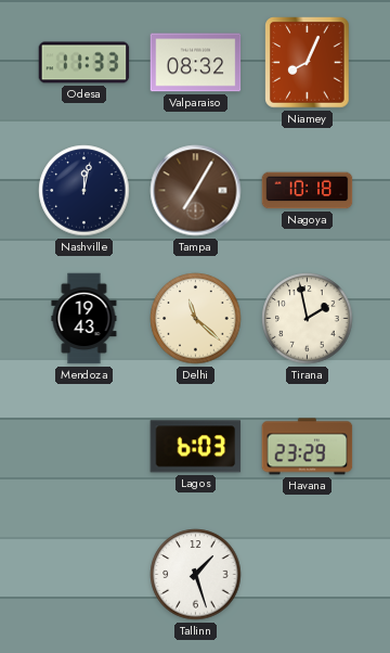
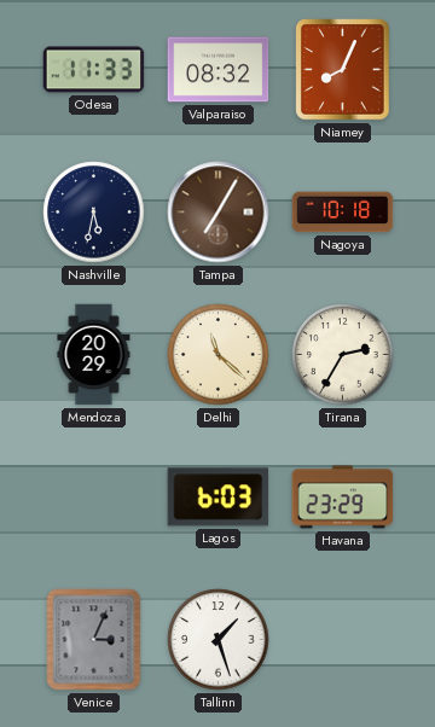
Nashville: 12:02 -> 5:32
Mendoza: 19:43 -> 20:29
Tirana: 1:58 -> 2:35
Venice: none -> 3:04
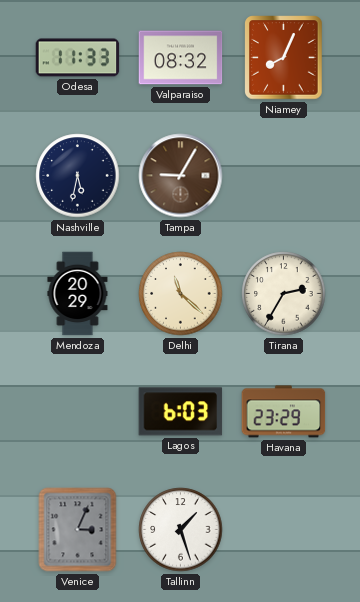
Tampa: 7:05 -> 9:05
Nagoya: 10:18 -> none
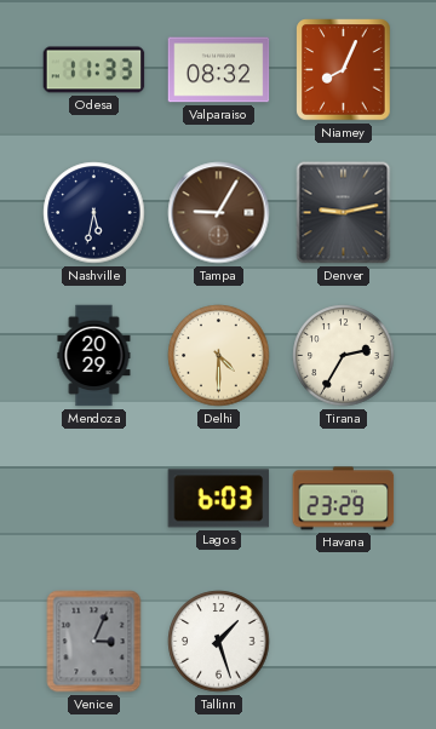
Denver: none -> 9:13
Delhi: 11:22 -> 4:30
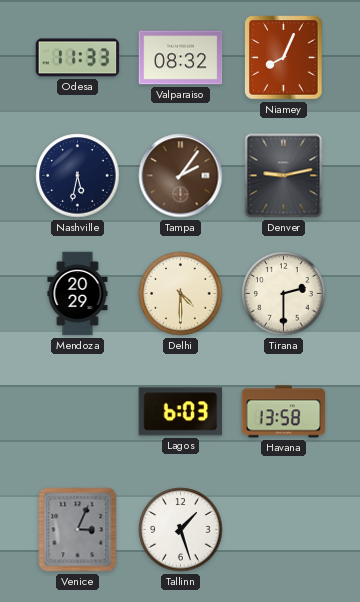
Tampa: 9:05 -> 2:06
Tirana: 2:35 -> 2:30
Havana: 23:29 -> 13:58
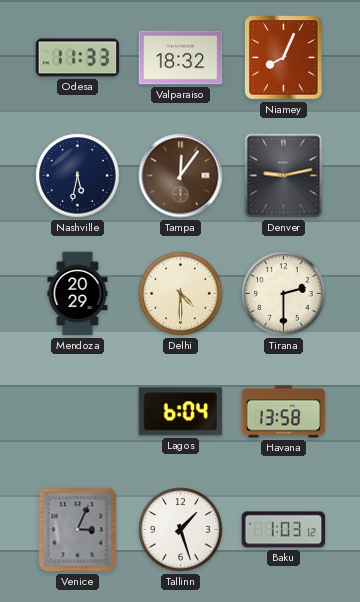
Valparaiso: 08:32 -> 18:32
Tampa: 2:06 -> 12:06
Lagos: 6:03 -> 6:04
Baku: none -> 1:03
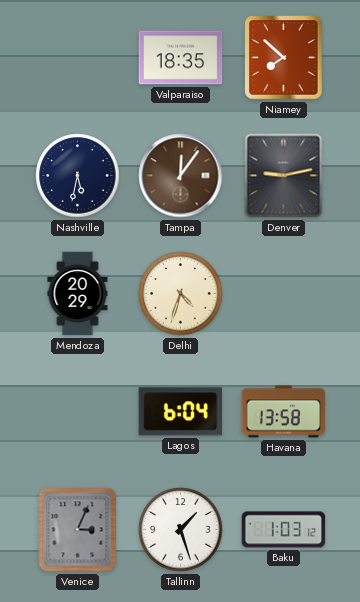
Odesa: 11:33 -> none
Valparaiso: 18:32 -> 18:35
Niamey: 8:04 -> 7:52
Delhi: 4:30 -> 4:33
Tirana: 2:30 -> none
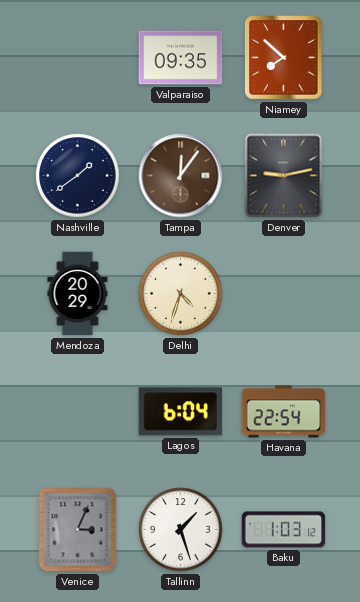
Valparaiso: 18:35 -> 09:35
Nashville: 5:32 -> 1:39
Havana: 13:58 -> 22:54
